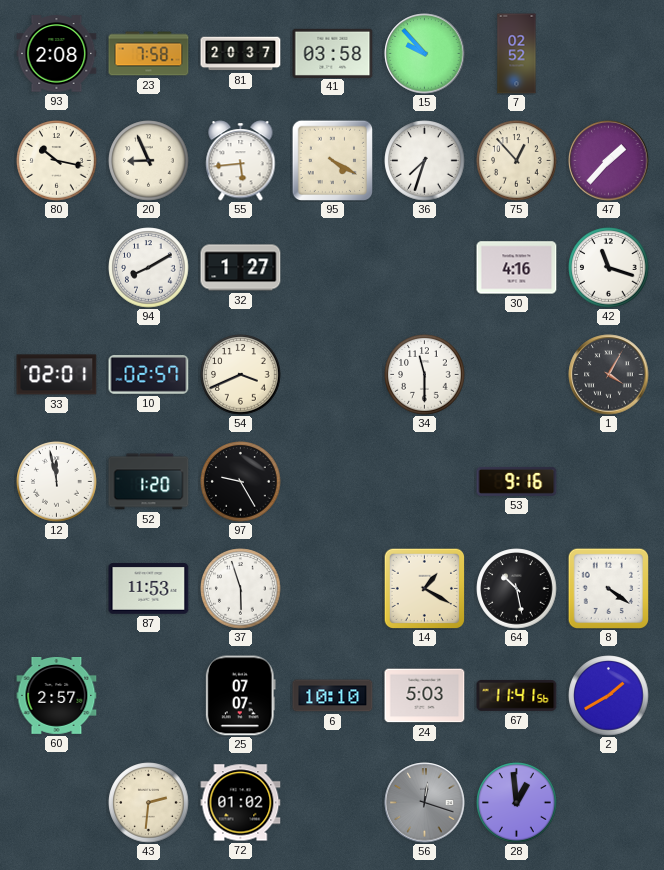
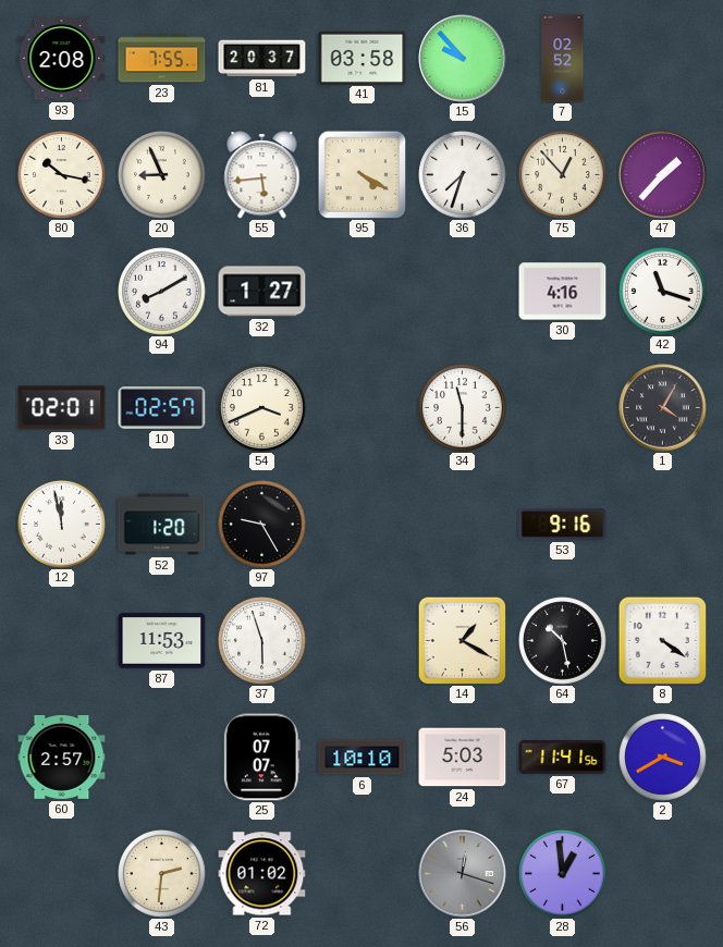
23: 7:58 -> 7:55
2: 1:40 -> 3:40
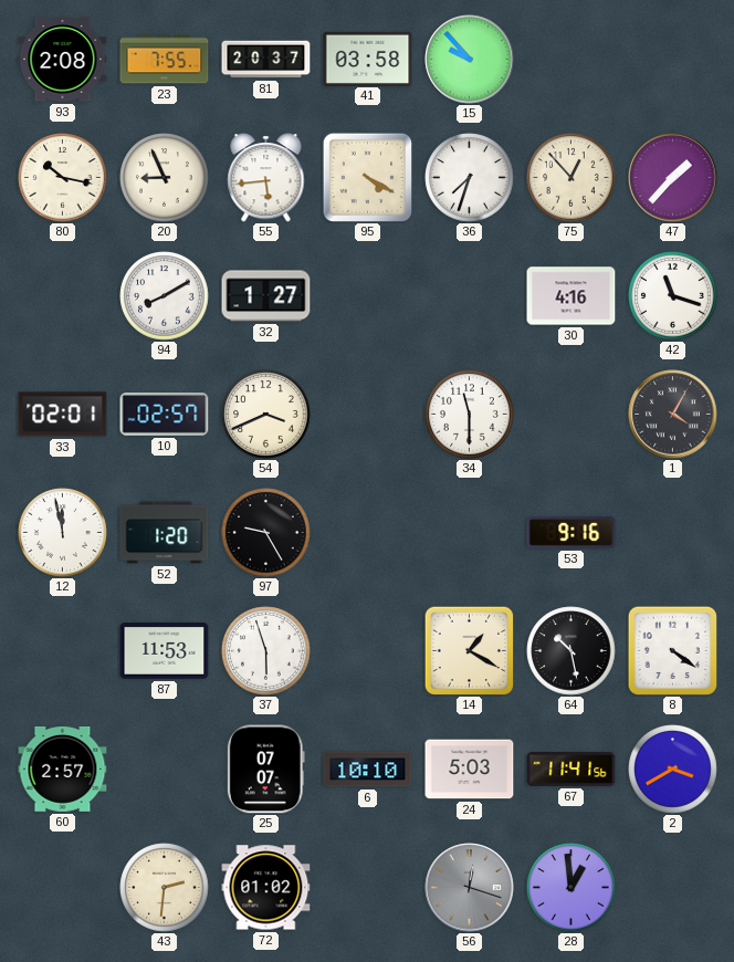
7: 02:52 -> none
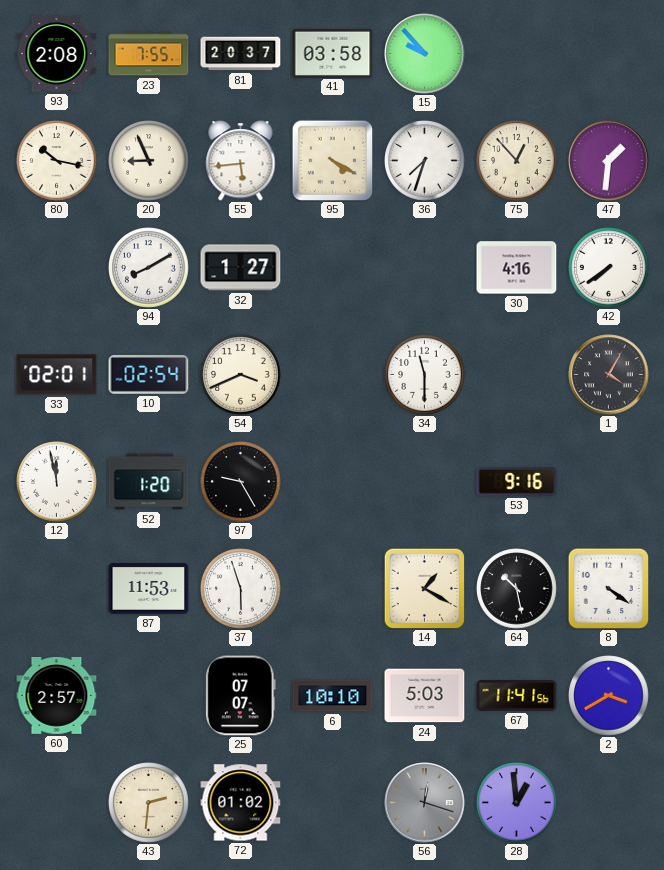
47: 1:37 -> 1:31
42: 11:18 -> 7:39
10: 02:57 -> 02:54
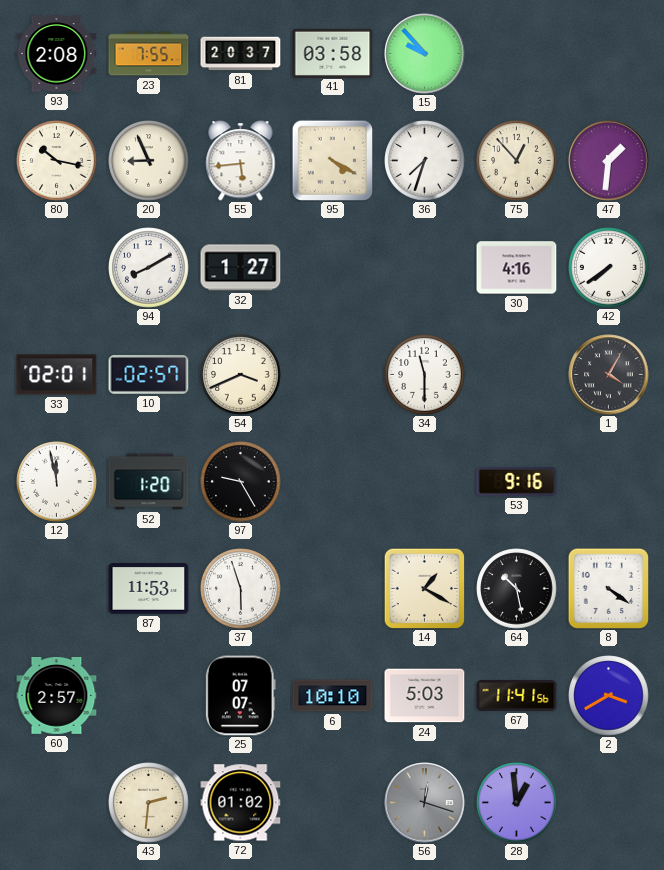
10: 02:54 -> 02:57
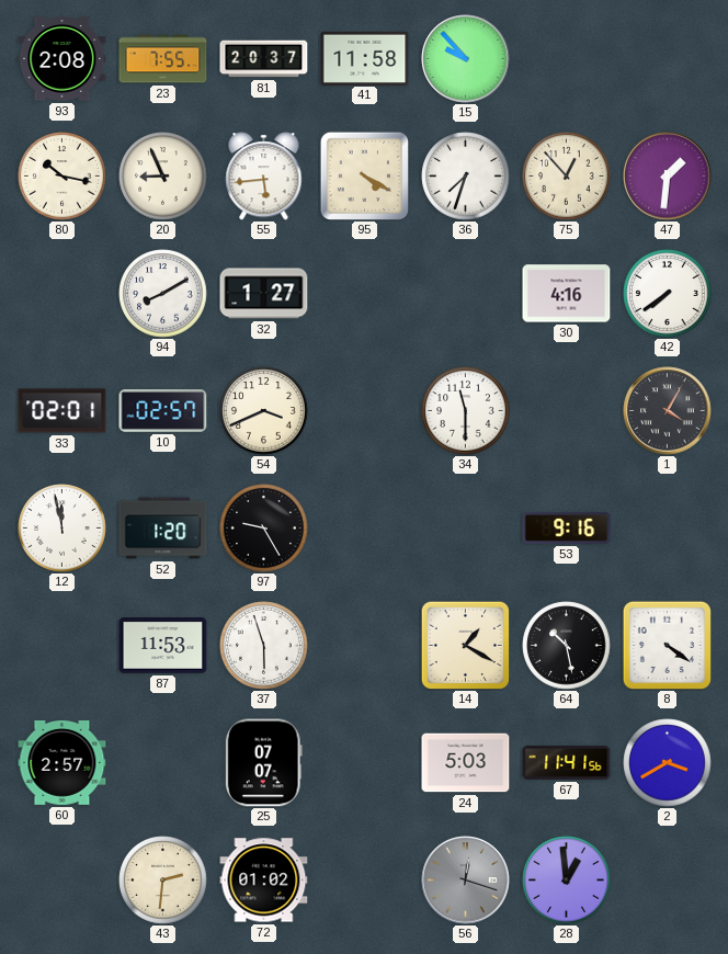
41: 03:58 -> 11:58
6: 10:10 -> none
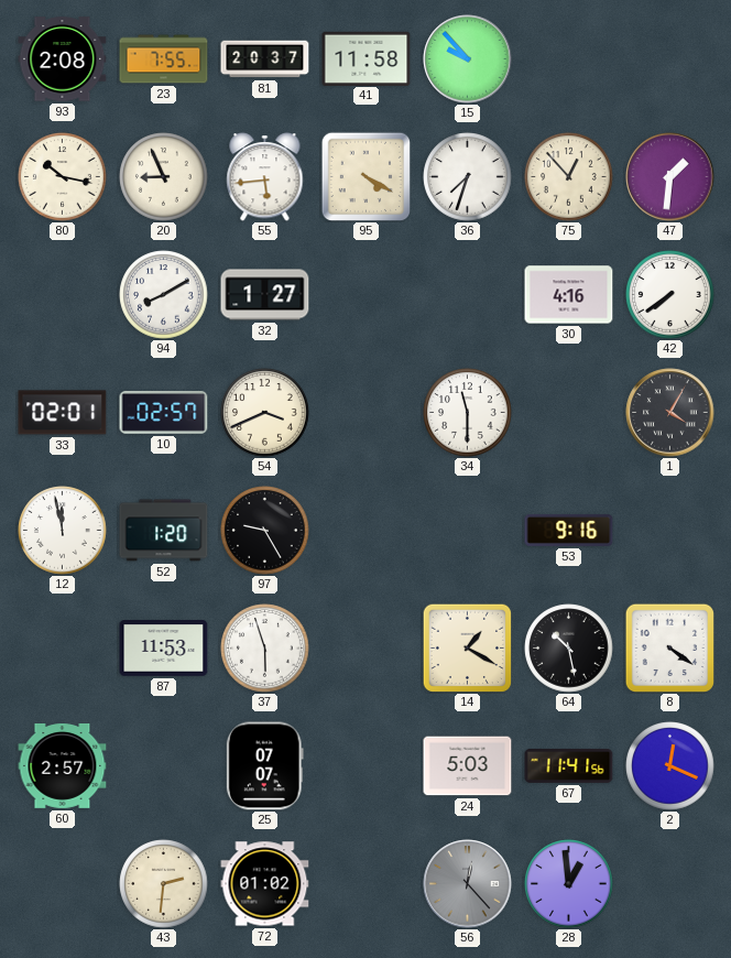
2: 3:40 -> 12:19
56: 12:18 -> 12:23
